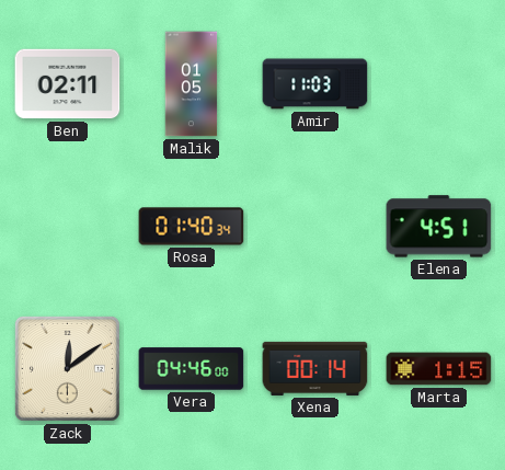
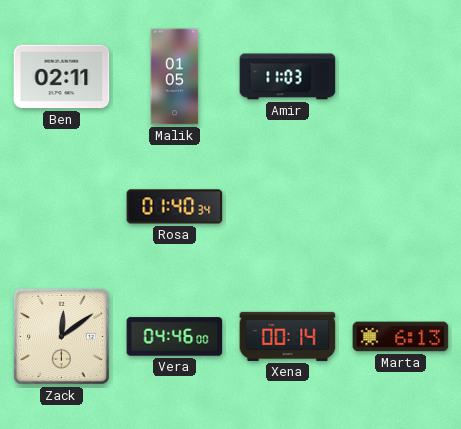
Elena: 4:51 -> none
Marta: 1:15 -> 6:13
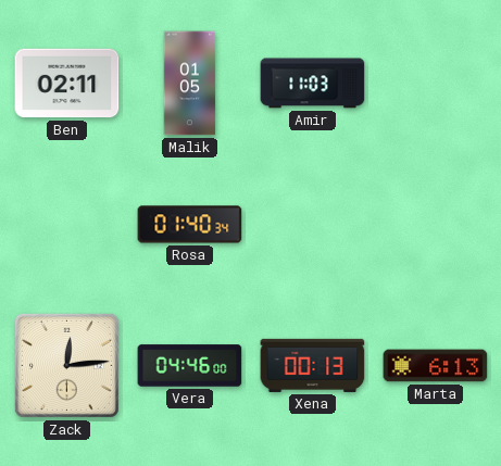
Zack: 12:09 -> 12:14
Xena: 00:14 -> 00:13
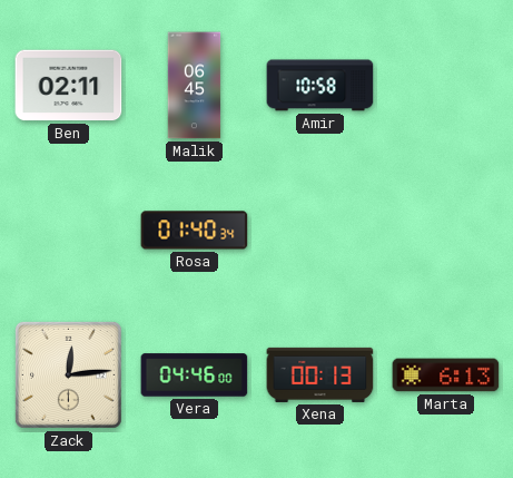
Malik: 01:05 -> 06:45
Amir: 11:03 -> 10:58
